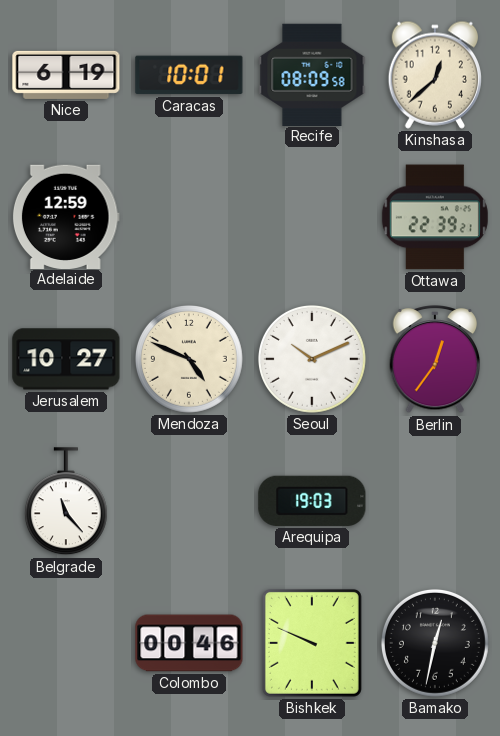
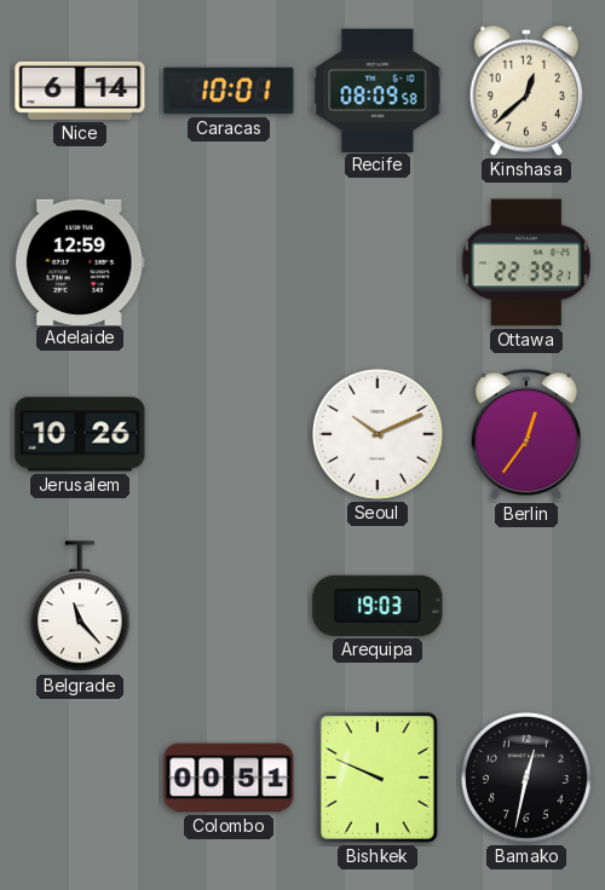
Nice: 6:19 -> 6:14
Jerusalem: 10:27 -> 10:26
Mendoza: 4:49 -> none
Colombo: 00:46 -> 00:51
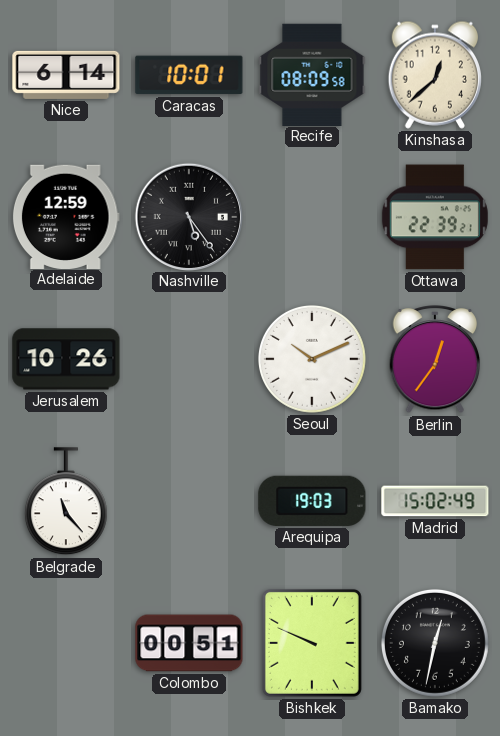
Nashville: none -> 5:24
Madrid: none -> 15:02
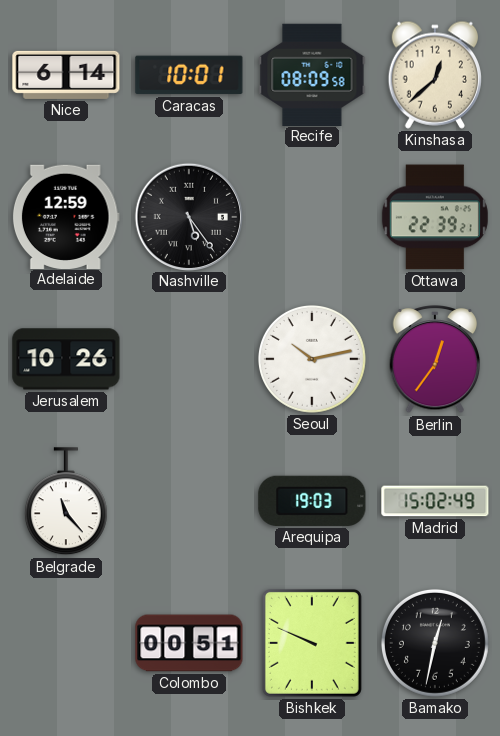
Seoul: 10:11 -> 10:13
